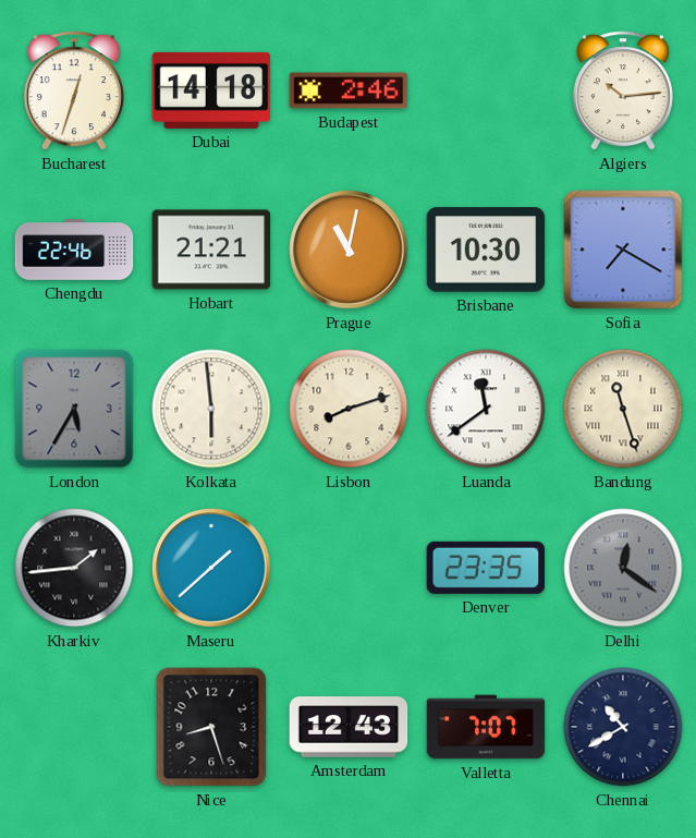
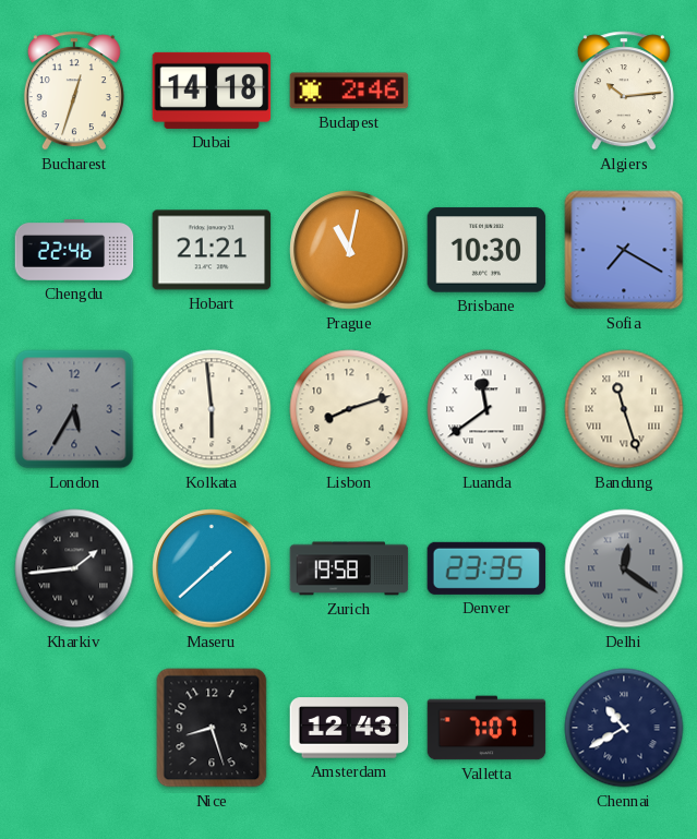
Zurich: none -> 19:58
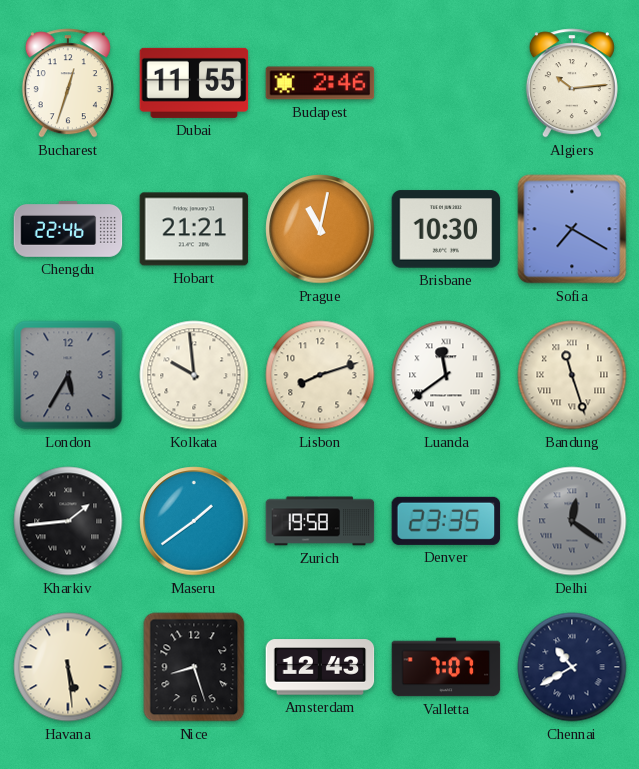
Dubai: 14:18 -> 11:55
Kolkata: 5:59 -> 9:59
Maseru: 1:38 -> 1:39
Havana: none -> 5:29
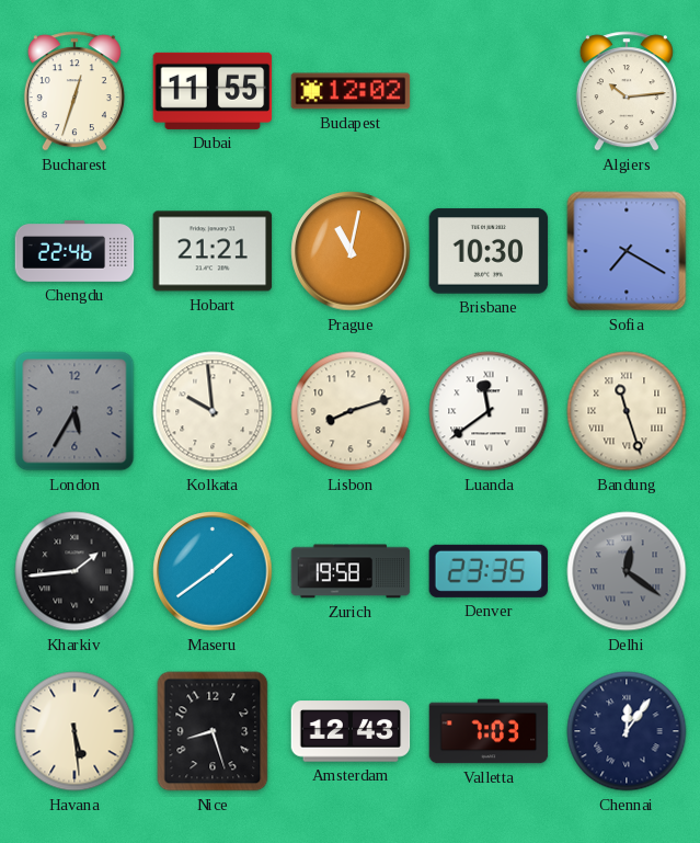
Budapest: 2:46 -> 12:02
Valletta: 7:07 -> 7:03
Chennai: 10:40 -> 12:06
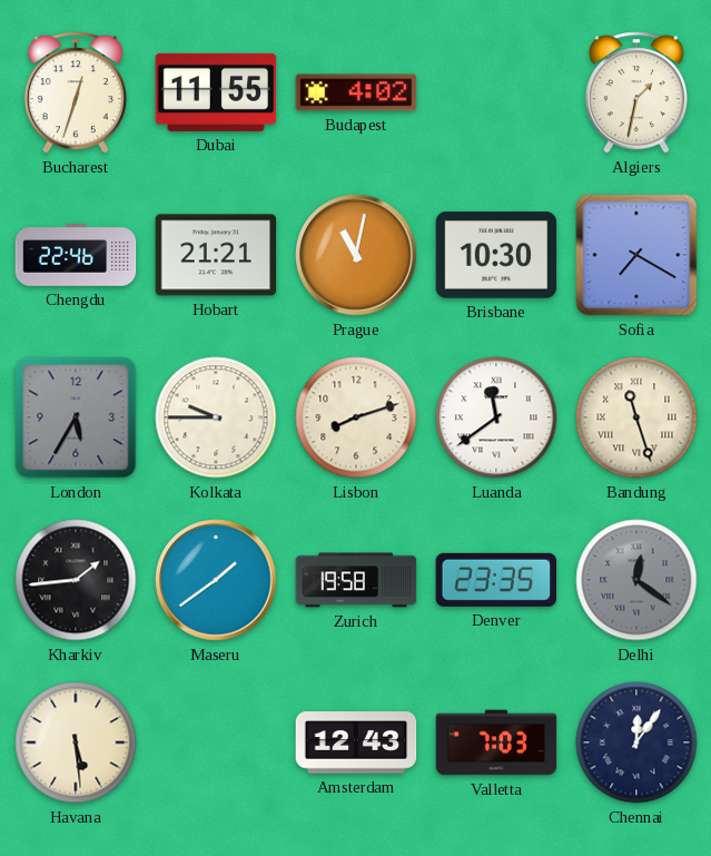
Budapest: 12:02 -> 4:02
Algiers: 10:14 -> 1:32
Kolkata: 9:59 -> 9:45
Nice: 8:27 -> none
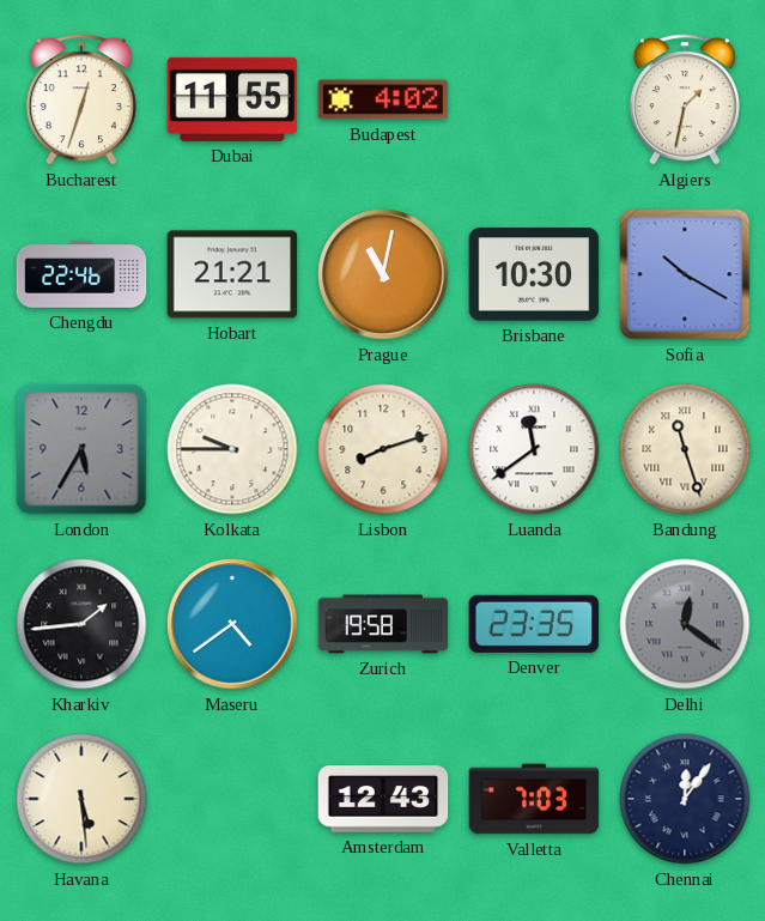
Sofia: 7:20 -> 10:20
Maseru: 1:39 -> 4:39
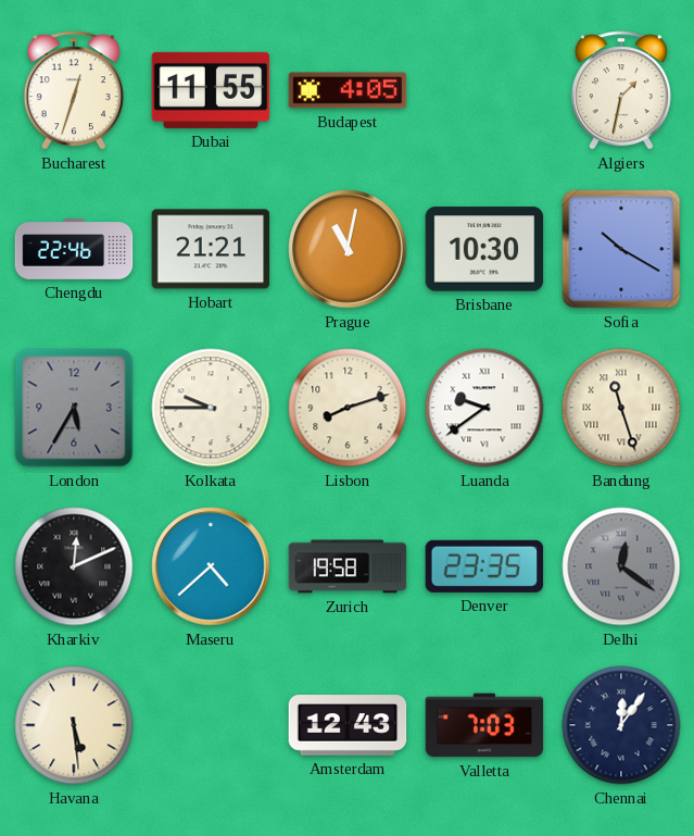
Budapest: 4:02 -> 4:05
Luanda: 11:39 -> 9:39
Kharkiv: 1:44 -> 12:11
Maseru: 4:39 -> 4:38
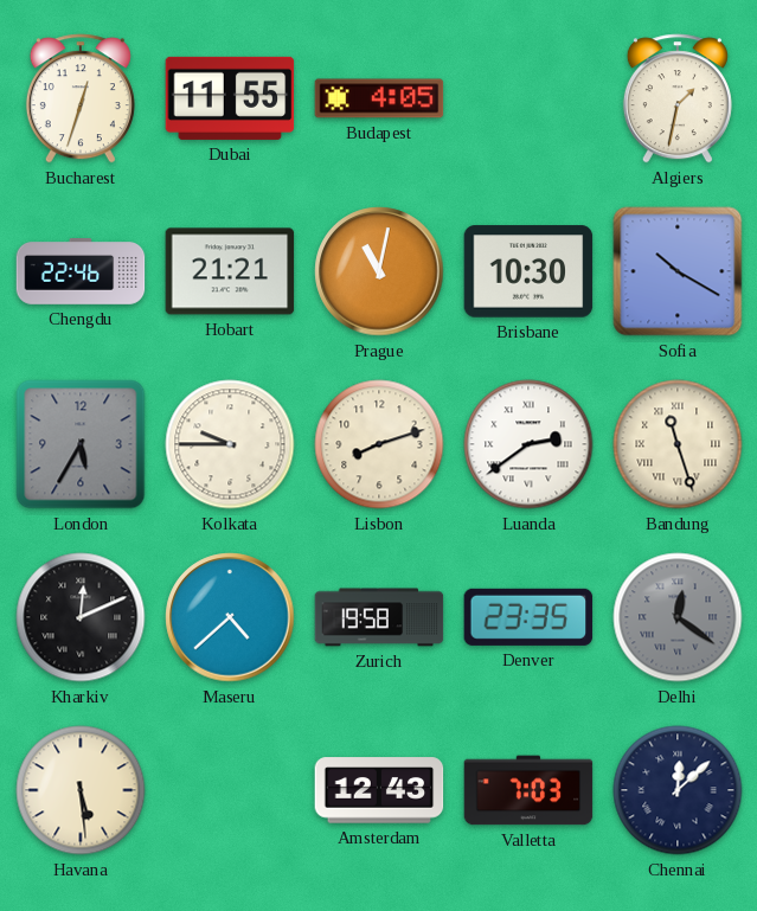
Luanda: 9:39 -> 2:39
Chennai: 12:06 -> 12:08
